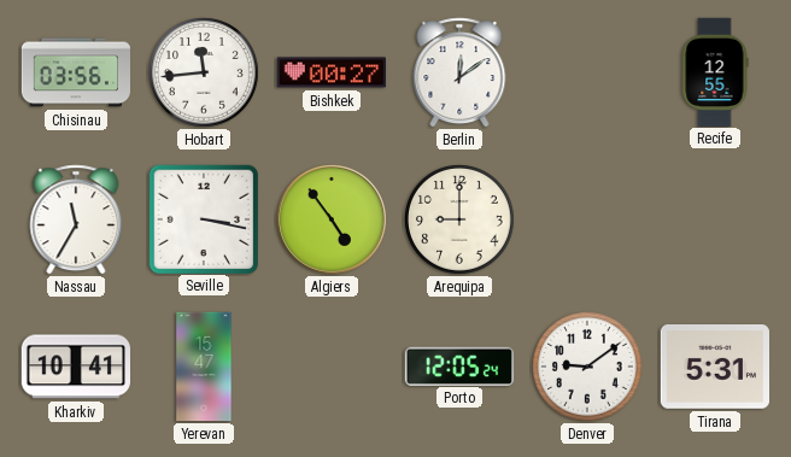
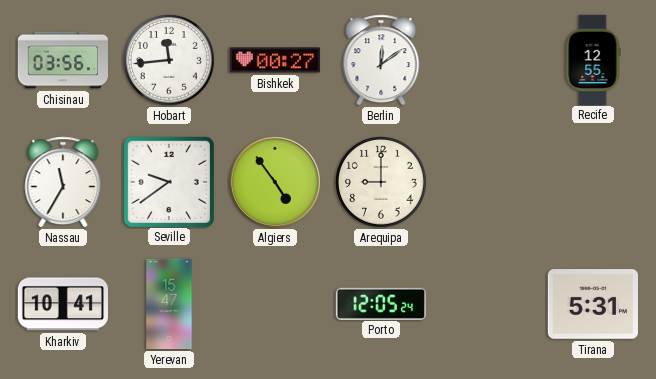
Seville: 3:17 -> 9:39
Denver: 9:09 -> none
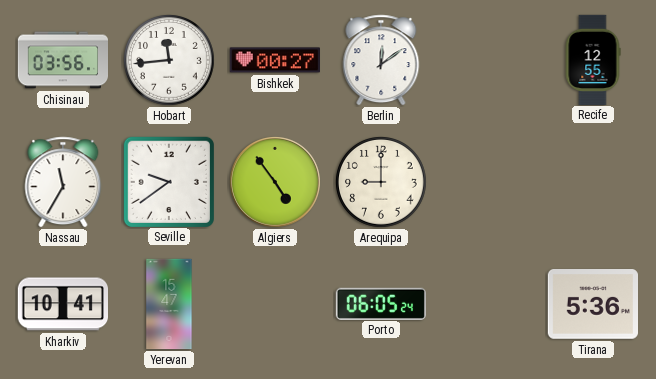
Porto: 12:05 -> 06:05
Tirana: 5:31 -> 5:36
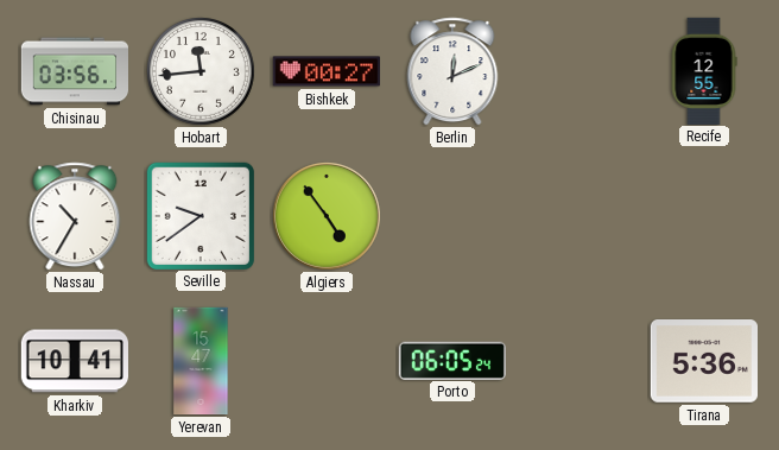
Berlin: 12:09 -> 12:11
Nassau: 11:35 -> 10:35
Arequipa: 9:00 -> none
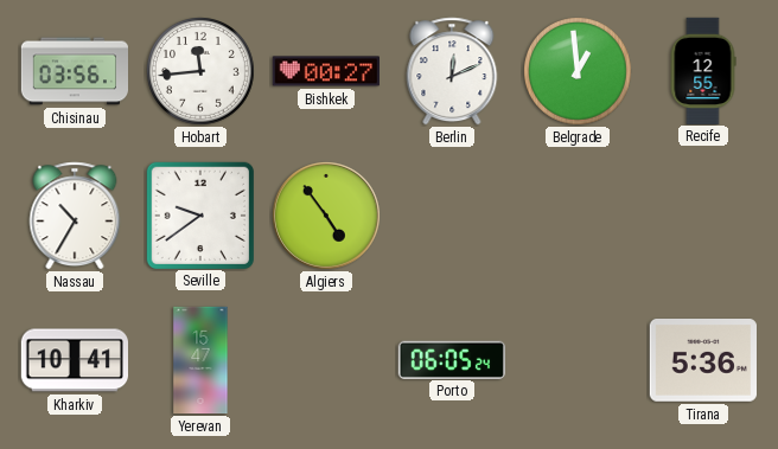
Belgrade: none -> 12:59
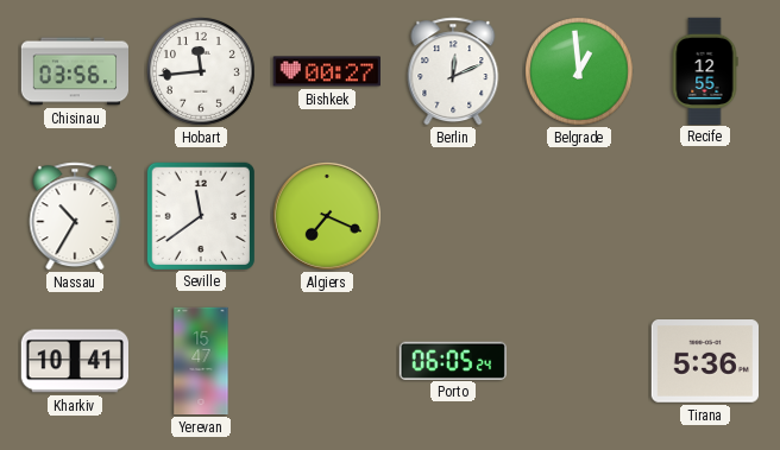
Seville: 9:39 -> 11:39
Algiers: 4:54 -> 7:19
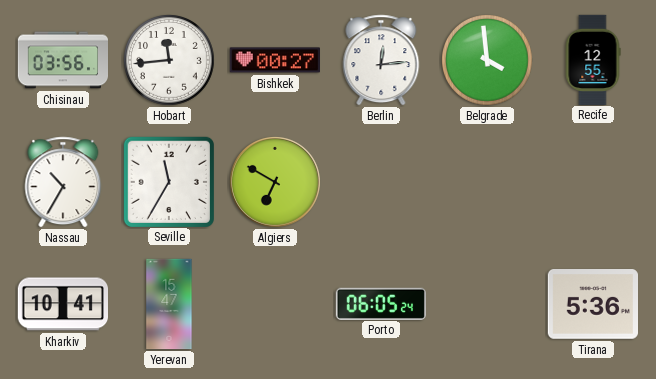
Berlin: 12:11 -> 12:14
Belgrade: 12:59 -> 3:59
Seville: 11:39 -> 11:35
Algiers: 7:19 -> 6:50
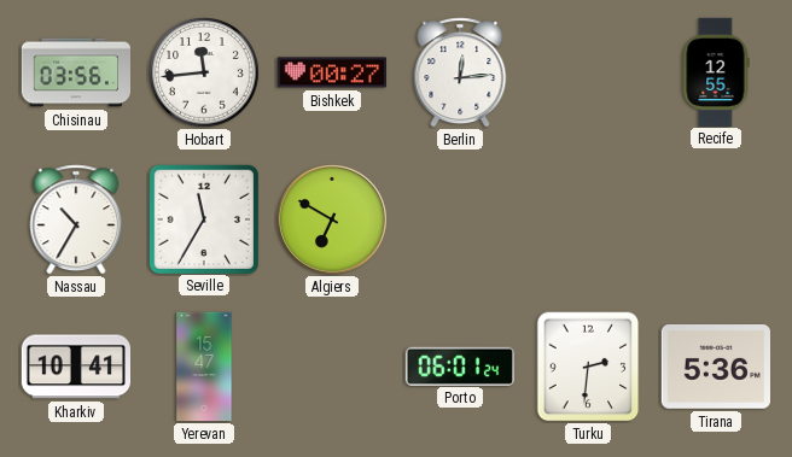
Belgrade: 3:59 -> none
Porto: 06:05 -> 06:01
Turku: none -> 2:31
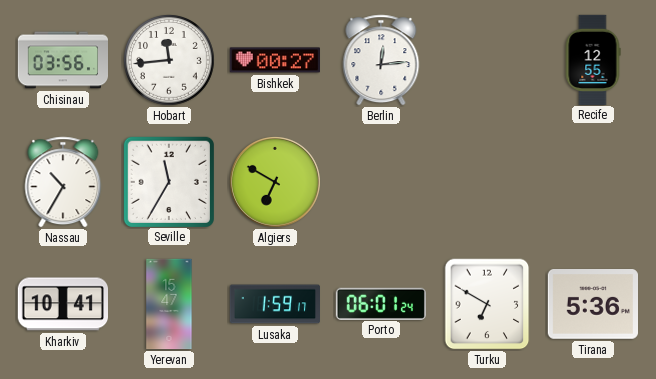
Lusaka: none -> 1:59
Turku: 2:31 -> 6:50
